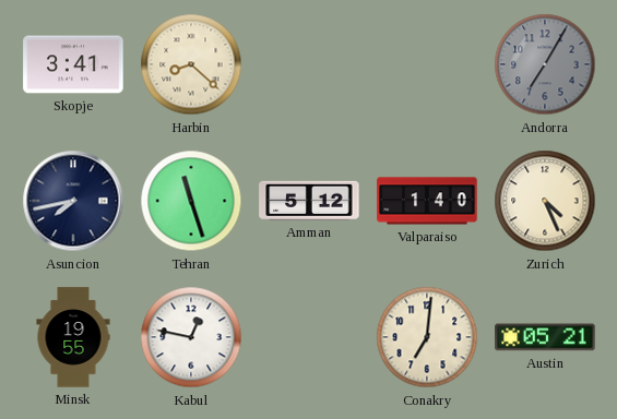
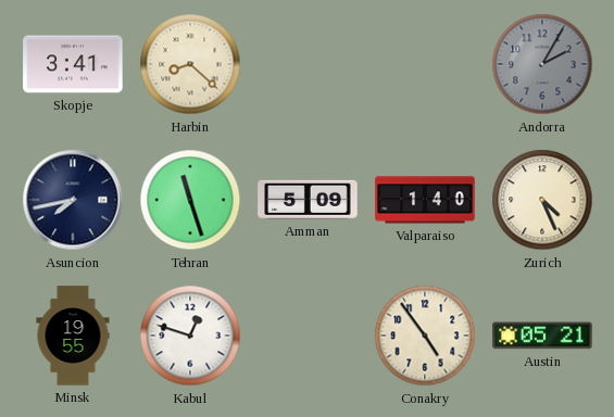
Andorra: 7:05 -> 2:05
Amman: 5:12 -> 5:09
Kabul: 12:47 -> 12:48
Conakry: 7:01 -> 4:54
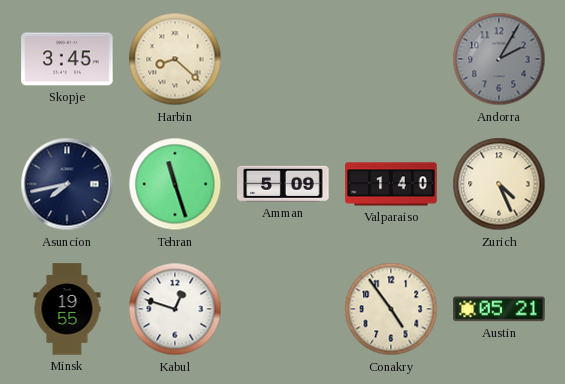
Skopje: 3:41 -> 3:45
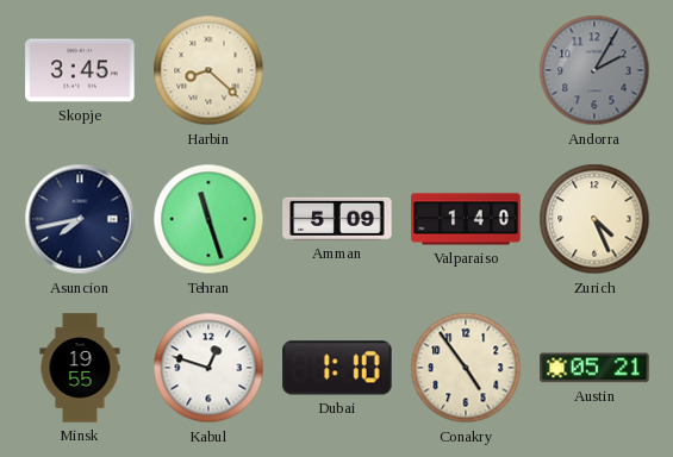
Dubai: none -> 1:10
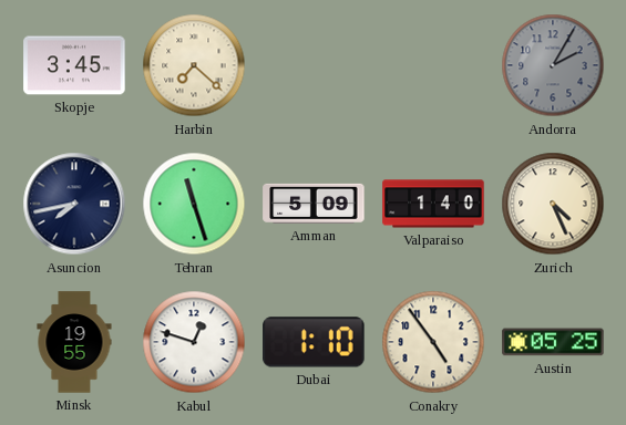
Harbin: 8:22 -> 7:22
Austin: 05:21 -> 05:25
